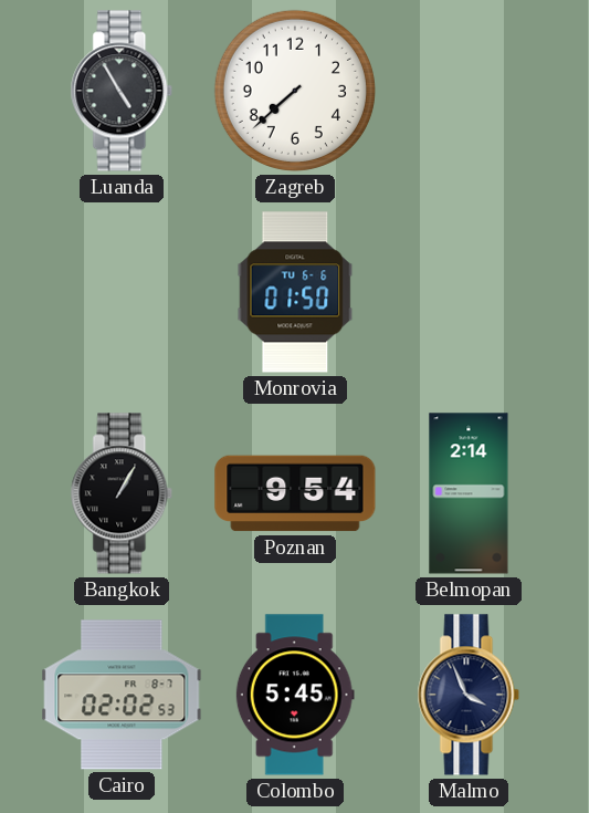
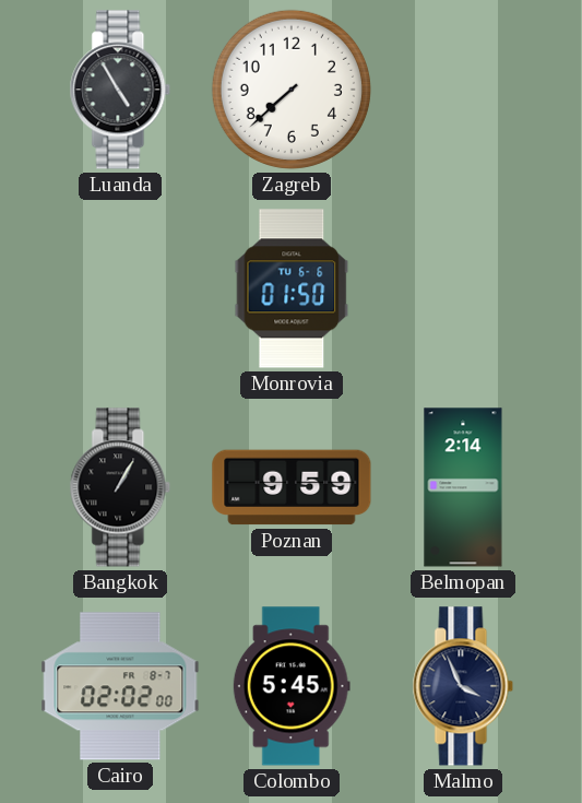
Poznan: 9:54 -> 9:59
Cairo: 02:02:53 -> 02:02:00
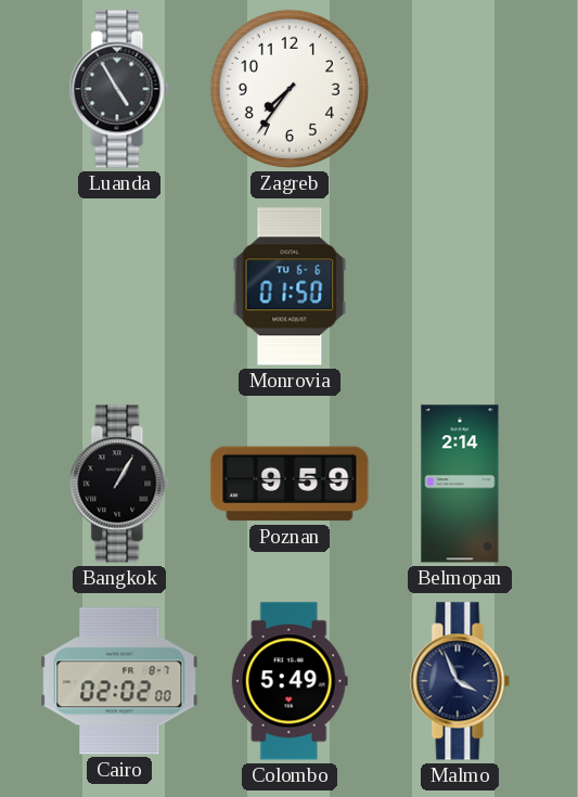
Zagreb: 7:38 -> 7:36
Colombo: 5:45 -> 5:49
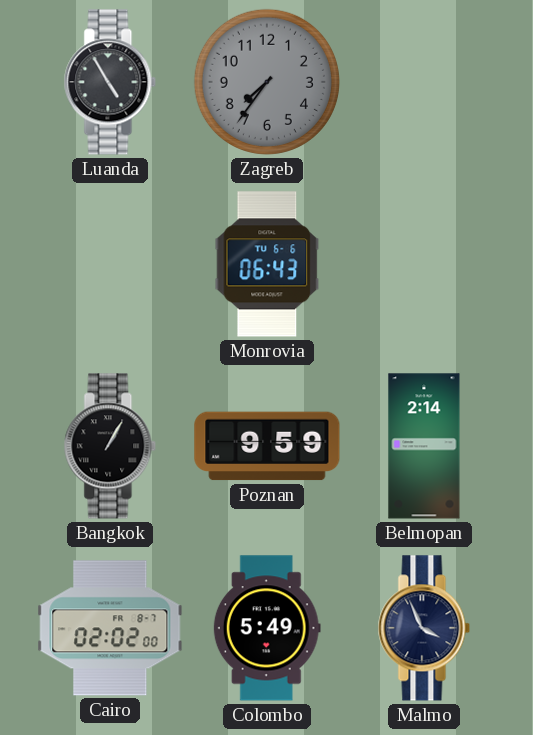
Zagreb dial: white -> grey
Monrovia: 01:50 -> 06:43
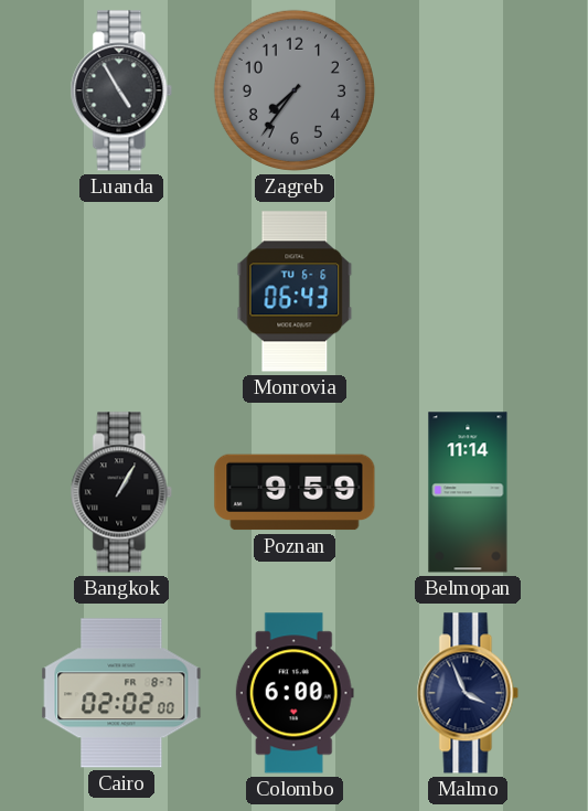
Belmopan: 2:14 -> 11:14
Colombo: 5:49 -> 6:00
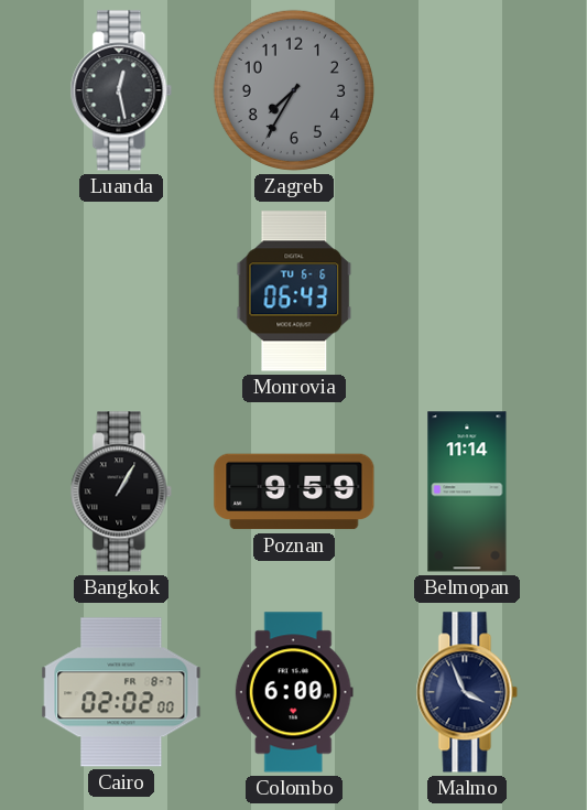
Luanda: 4:55 -> 12:28
Zagreb: 7:36 -> 7:35
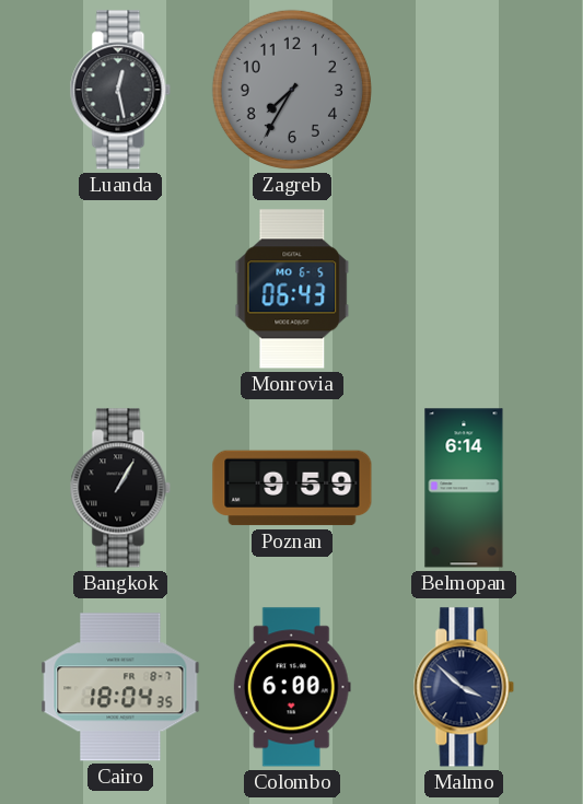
Monrovia date: TU 6-6 -> MO 6-5
Belmopan: 11:14 -> 6:14
Cairo: 02:02 -> 18:04
Malmo: 3:56 -> 3:52
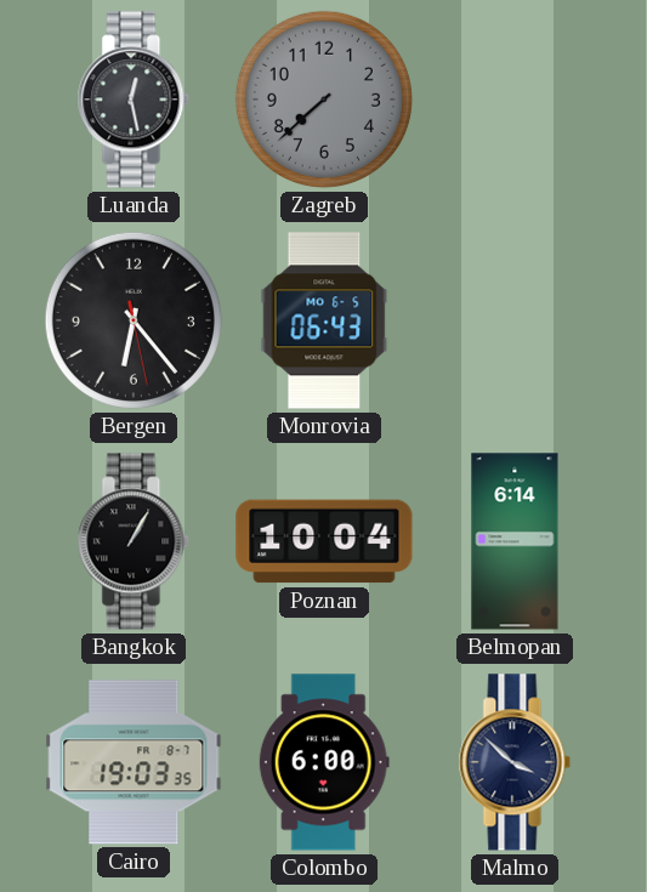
Zagreb: 7:35 -> 7:38
Bergen: none -> 6:23
Poznan: 9:59 -> 10:04
Cairo: 18:04 -> 19:03
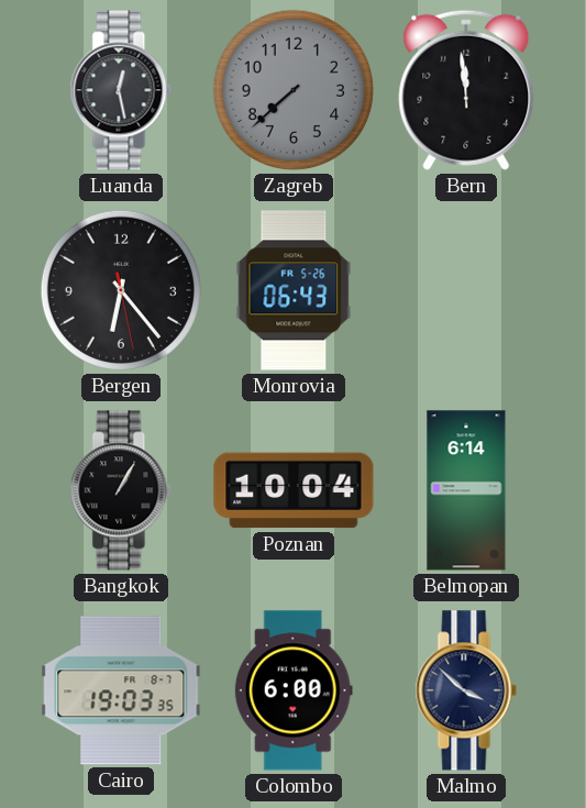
Bern: none -> 11:59
Monrovia date: MO 6-5 -> FR 5-26
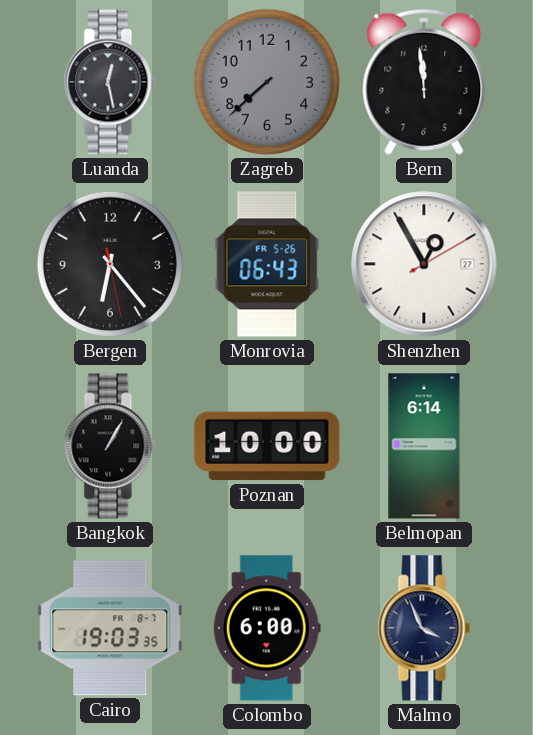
Shenzhen: none -> 12:55
Poznan: 10:04 -> 10:00
Malmo: 3:52 -> 3:56
